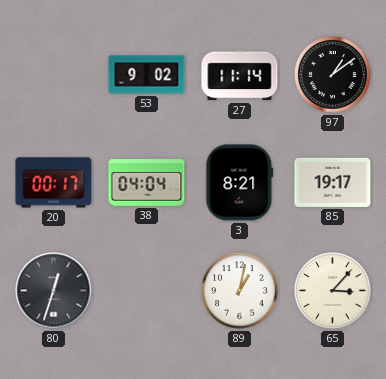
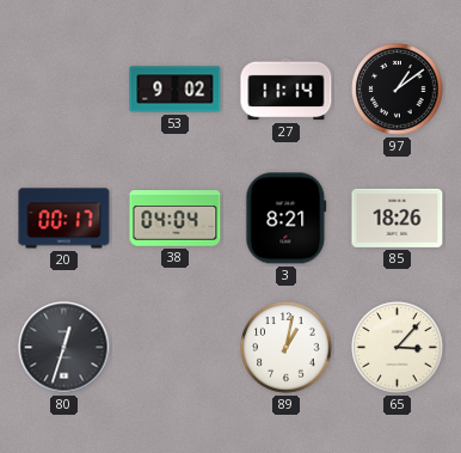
85: 19:17 -> 18:26
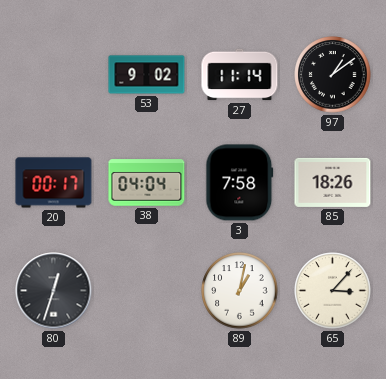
3: 8:21 -> 7:58
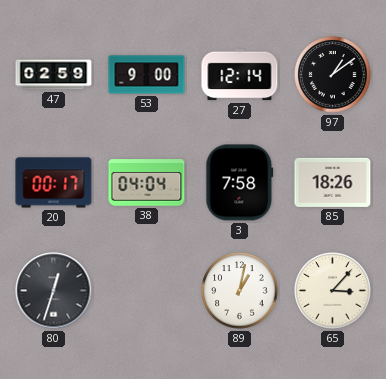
47: none -> 02:59
53: 9:02 -> 9:00
27: 11:14 -> 12:14
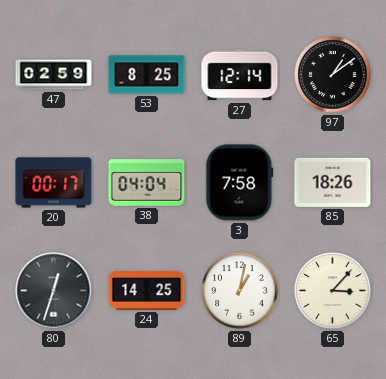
53: 9:00 -> 8:25
24: none -> 14:25
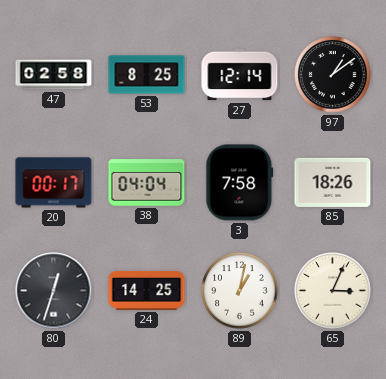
47: 02:59 -> 02:58
65: 3:07 -> 3:04
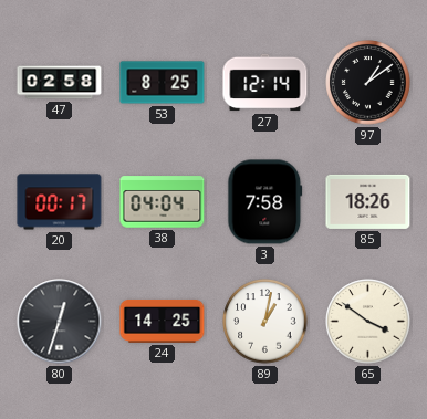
65: 3:04 -> 3:51
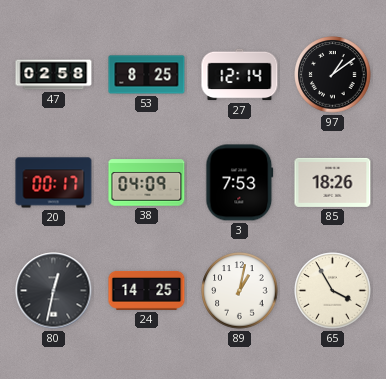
38: 04:04 -> 04:09
3: 7:58 -> 7:53
80: 12:33 -> 12:32
65: 3:51 -> 3:55
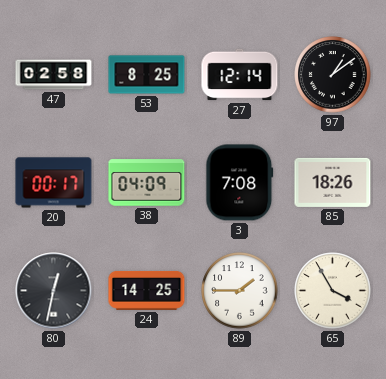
3: 7:53 -> 7:08
89: 1:02 -> 1:45
